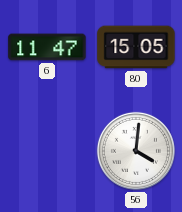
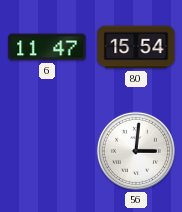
80: 15:05 -> 15:54
56: 4:01 -> 3:01
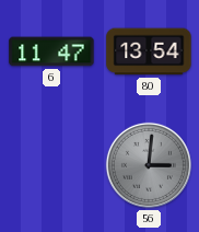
80: 15:54 -> 13:54
56 dial: white -> grey
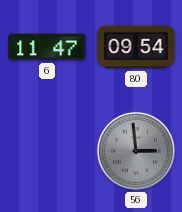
80: 13:54 -> 09:54
56: 3:01 -> 2:59
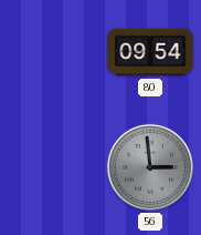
6: 11:47 -> none
